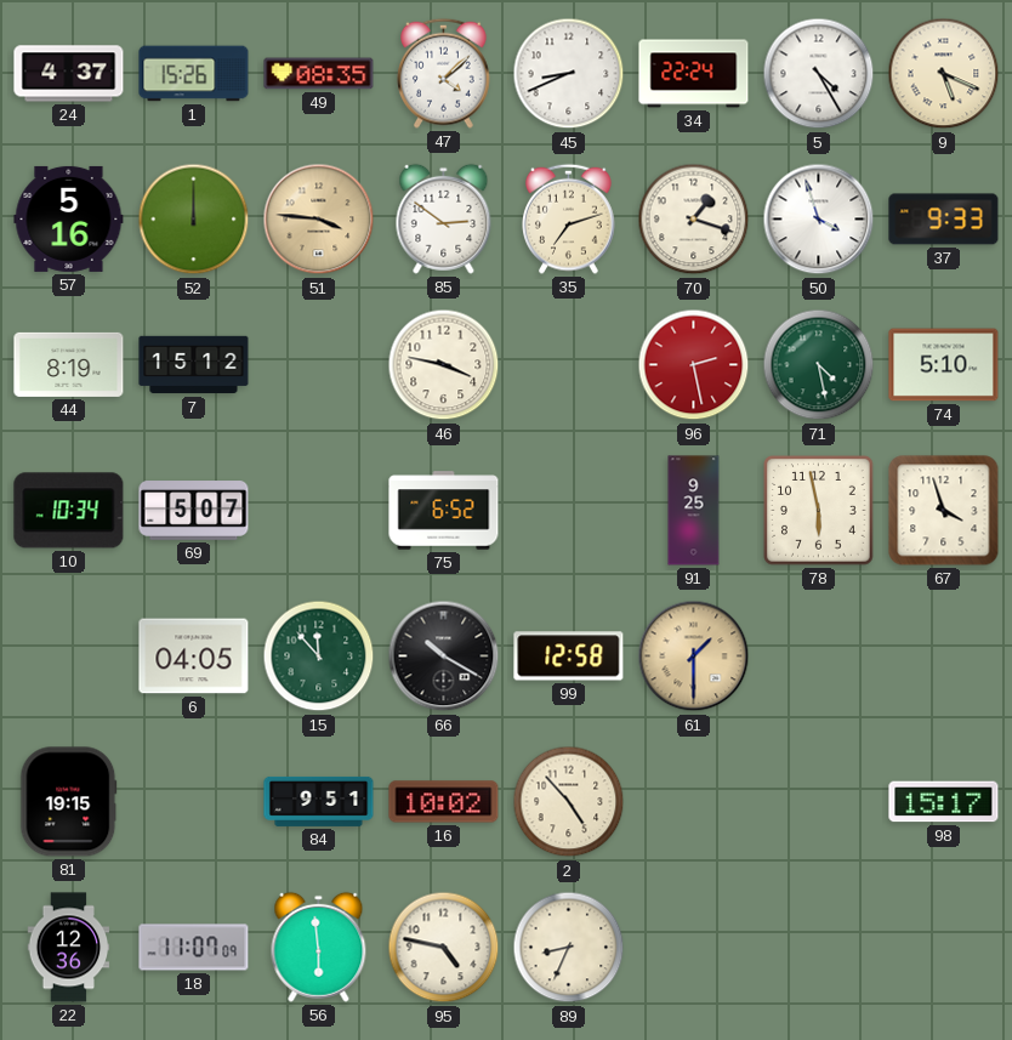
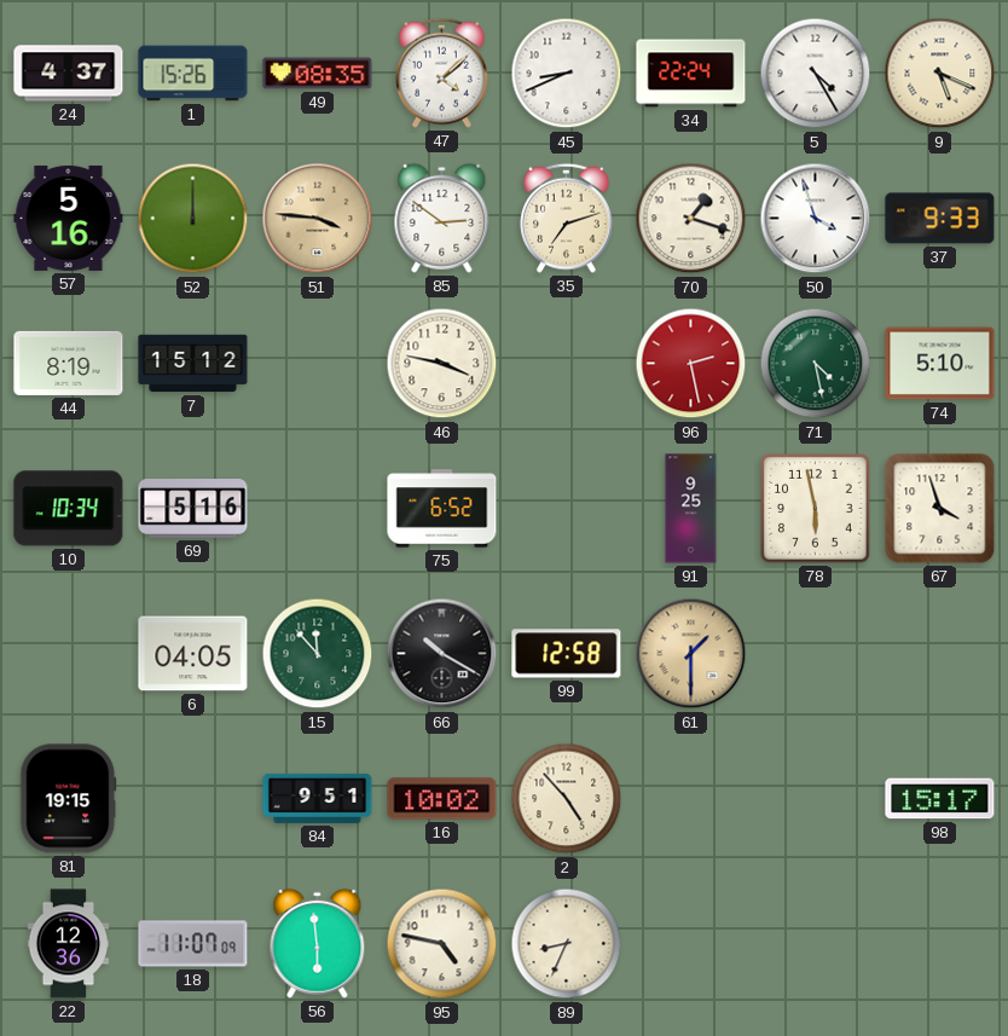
69: 5:07 -> 5:16
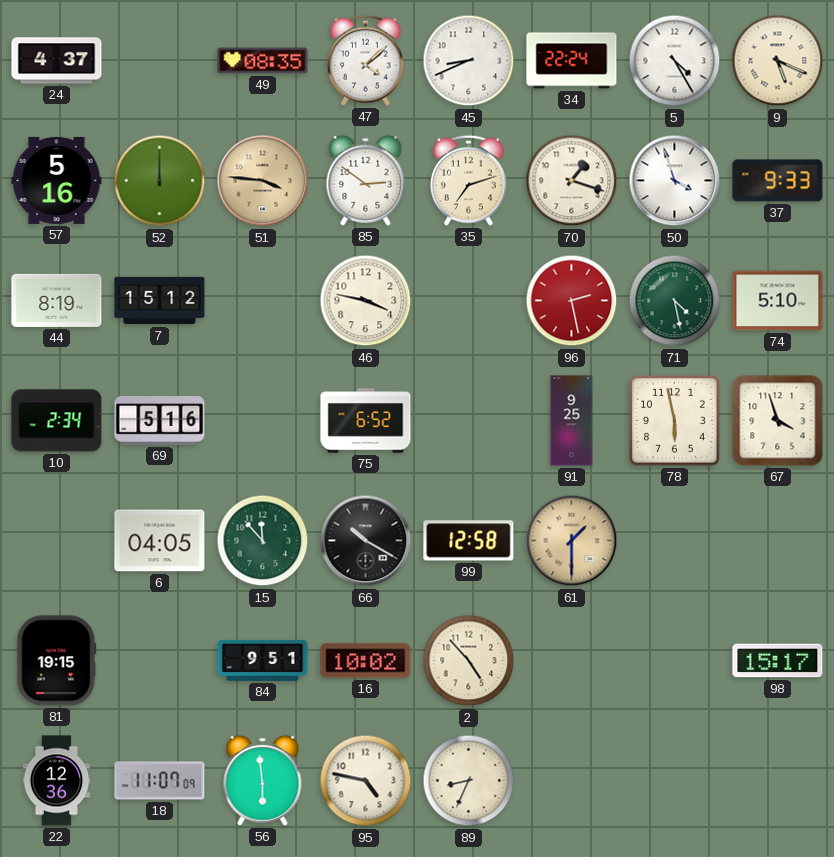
1: 15:26 -> none
10: 10:34 -> 2:34
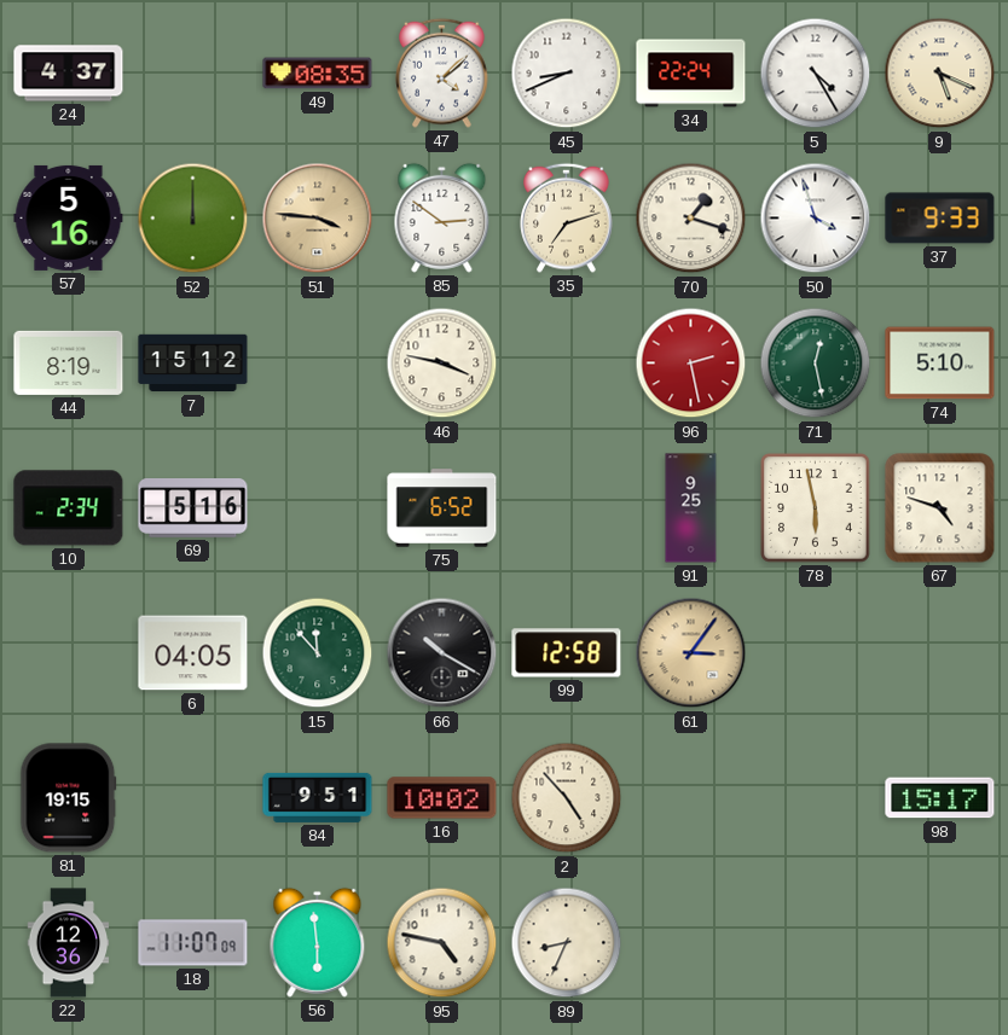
71: 4:28 -> 12:28
67: 3:57 -> 4:48
61: 1:30 -> 3:06
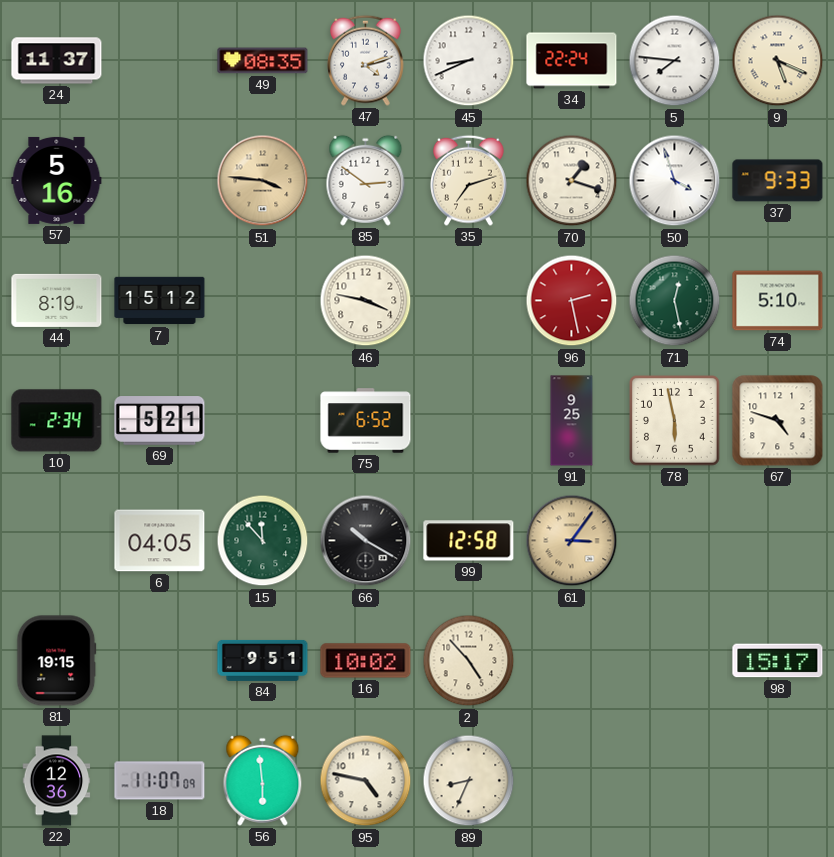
24: 4:37 -> 11:37
47: 4:08 -> 4:12
5: 4:25 -> 7:46
52: 12:00 -> none
69: 5:16 -> 5:21
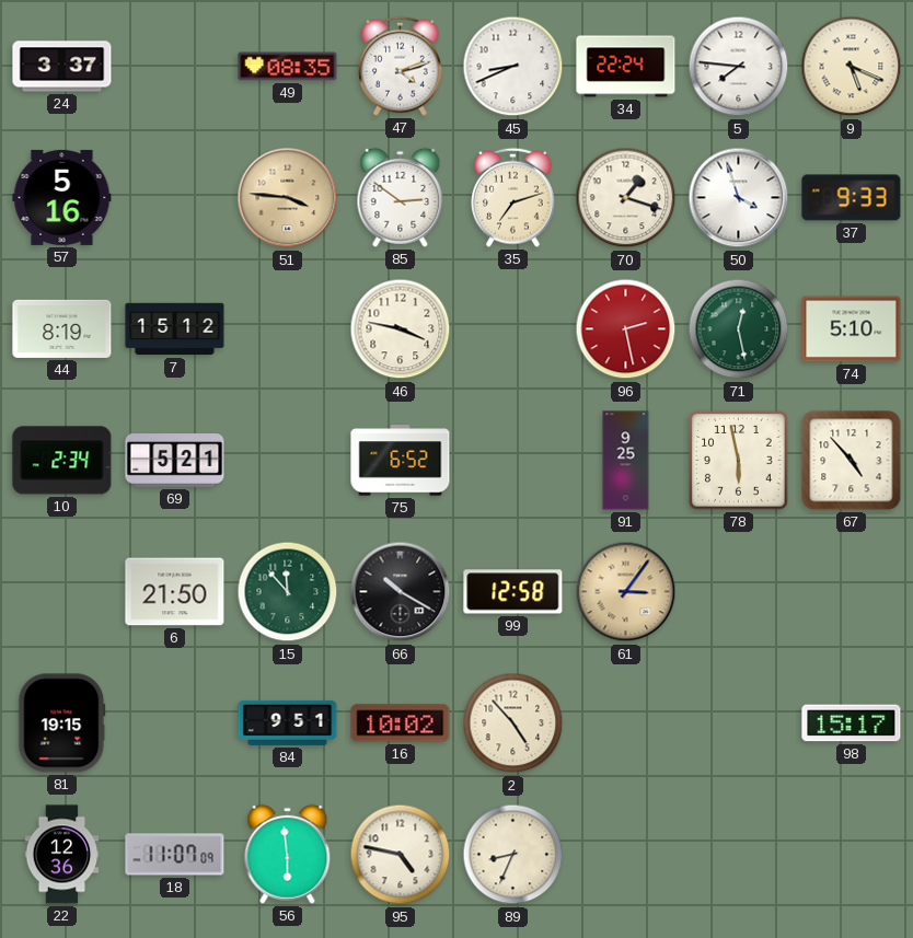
24: 11:37 -> 3:37
67: 4:48 -> 4:53
6: 04:05 -> 21:50
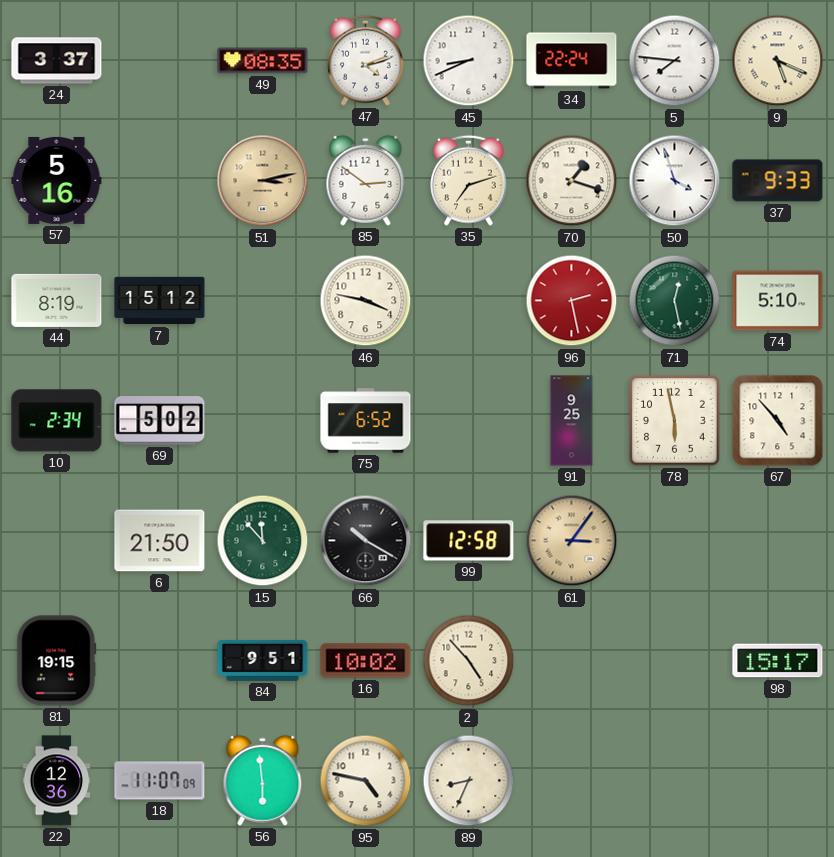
51: 3:46 -> 3:13
69: 5:21 -> 5:02
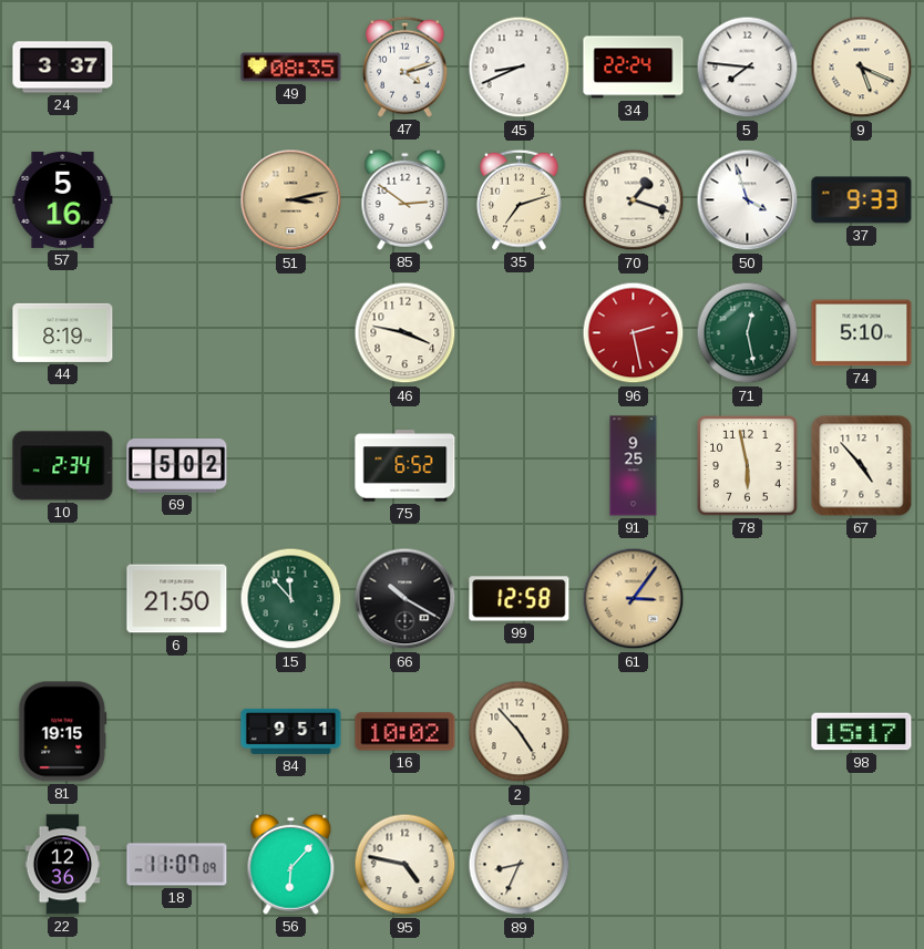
7: 15:12 -> none
56: 5:59 -> 6:07
